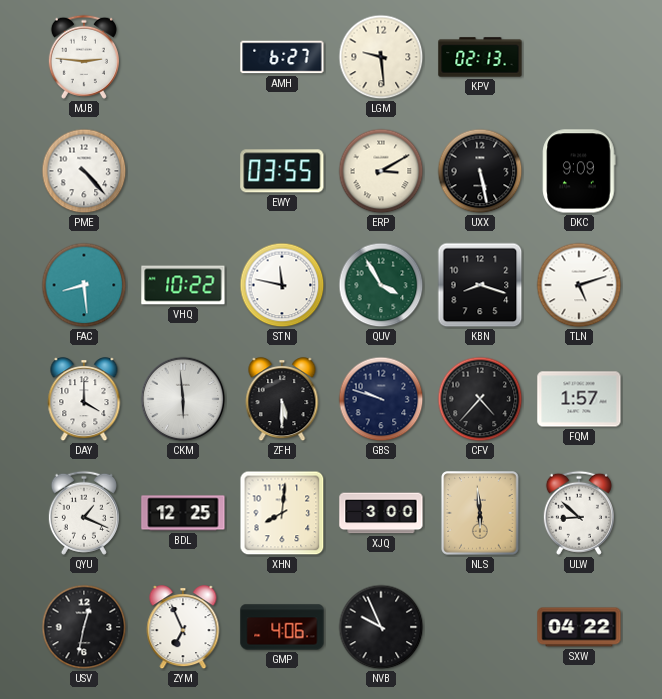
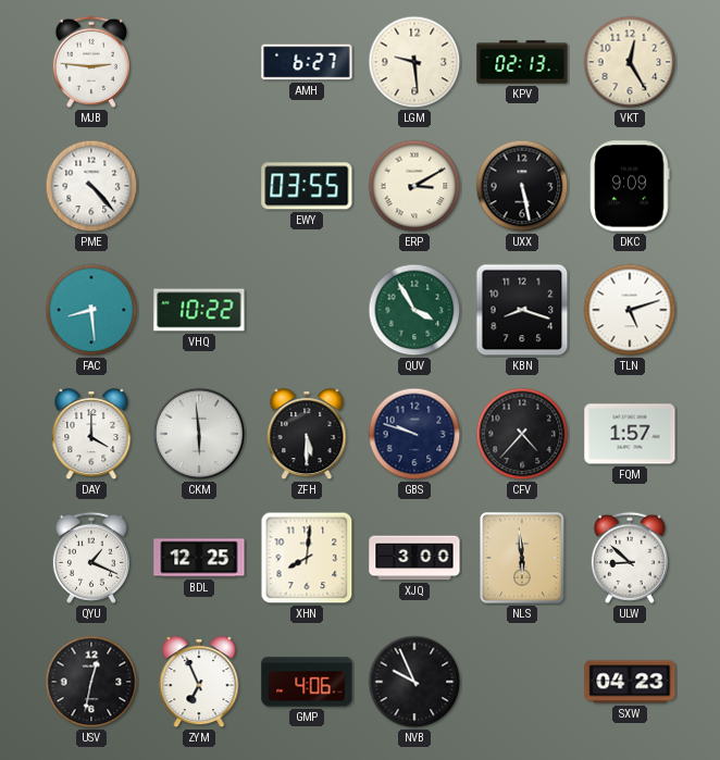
VKT: none -> 12:25
STN: 11:47 -> none
SXW: 04:22 -> 04:23
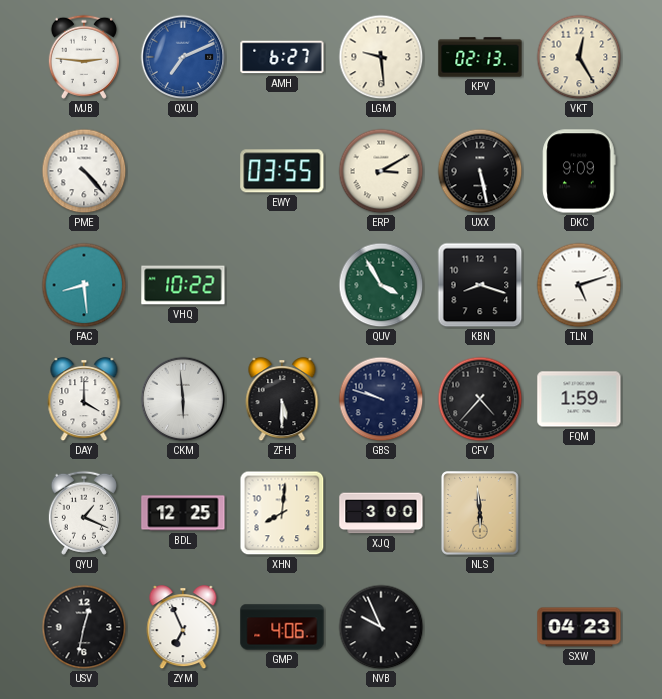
QXU: none -> 7:11
FQM: 1:57 -> 1:59
ULW: 8:52 -> none
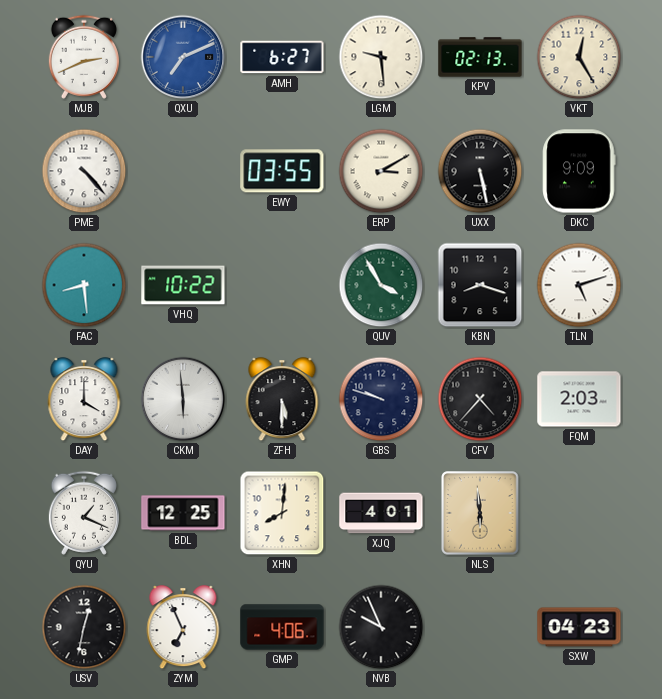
MJB: 2:46 -> 2:41
FQM: 1:59 -> 2:03
XJQ: 3:00 -> 4:01
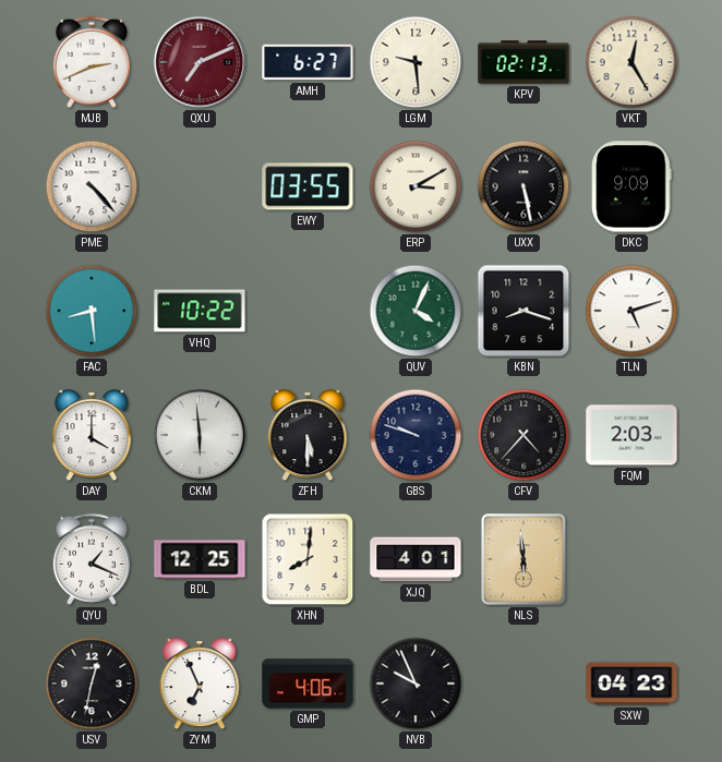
QXU dial: blue -> burgundy
QUV: 3:55 -> 4:04
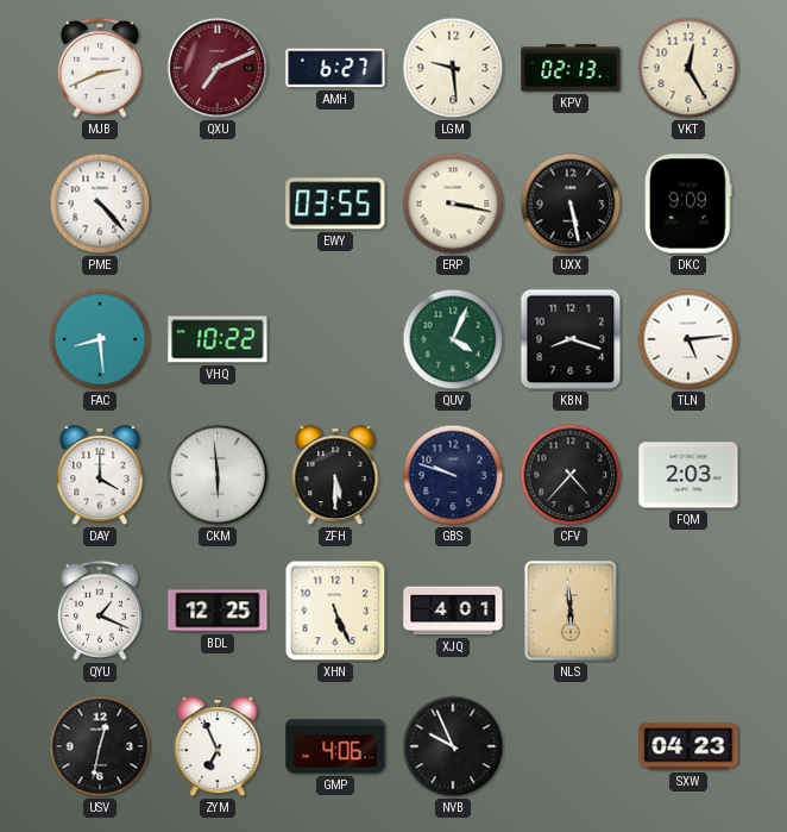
ERP: 3:10 -> 3:17
TLN: 5:12 -> 5:14
XHN: 8:01 -> 5:26
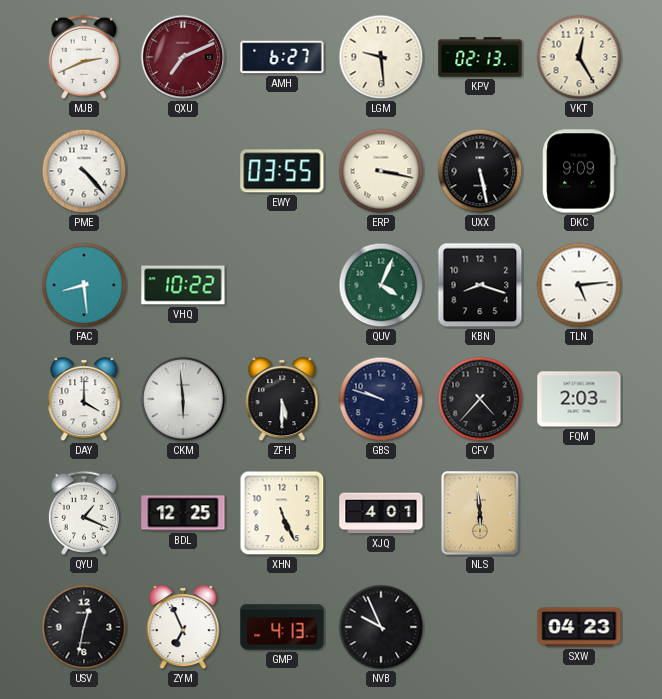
GMP: 4:06 -> 4:13
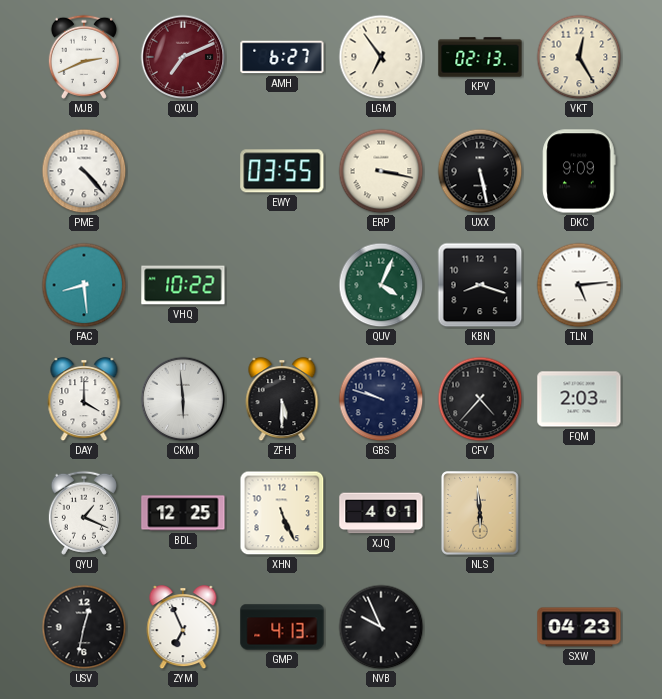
LGM: 9:29 -> 6:54
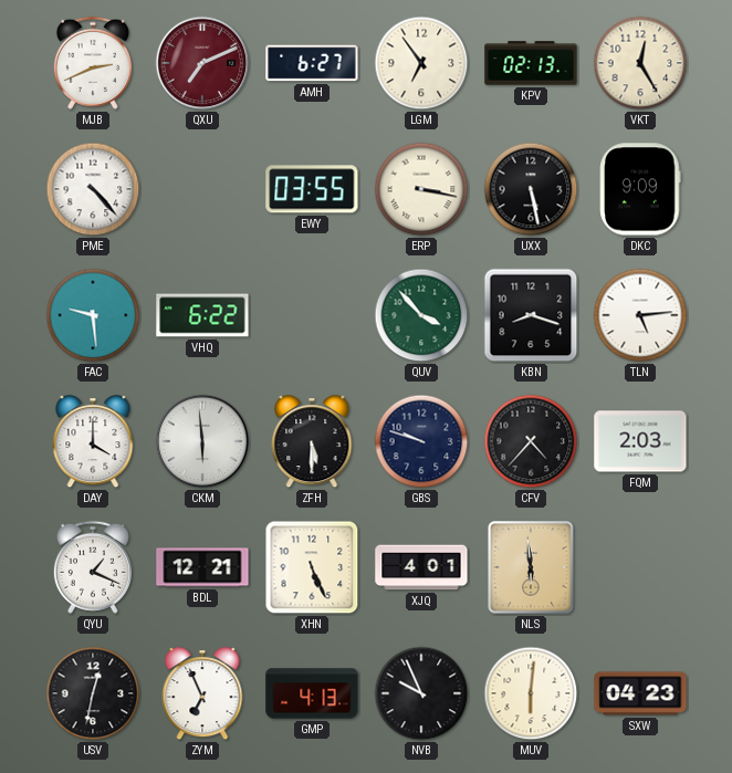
FAC: 8:29 -> 9:29
VHQ: 10:22 -> 6:22
QUV: 4:04 -> 3:53
BDL: 12:25 -> 12:21
MUV: none -> 6:01
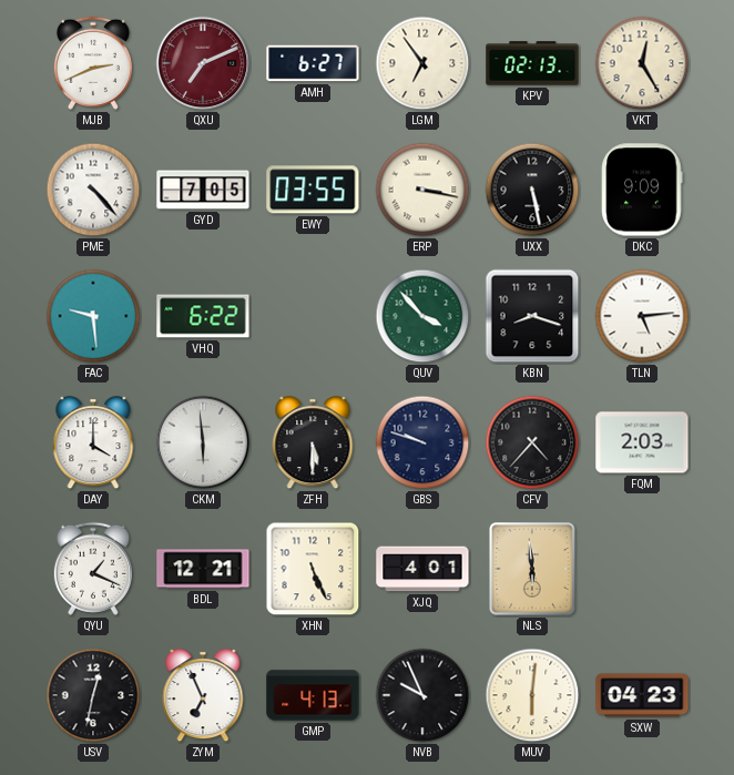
GYD: none -> 7:05
